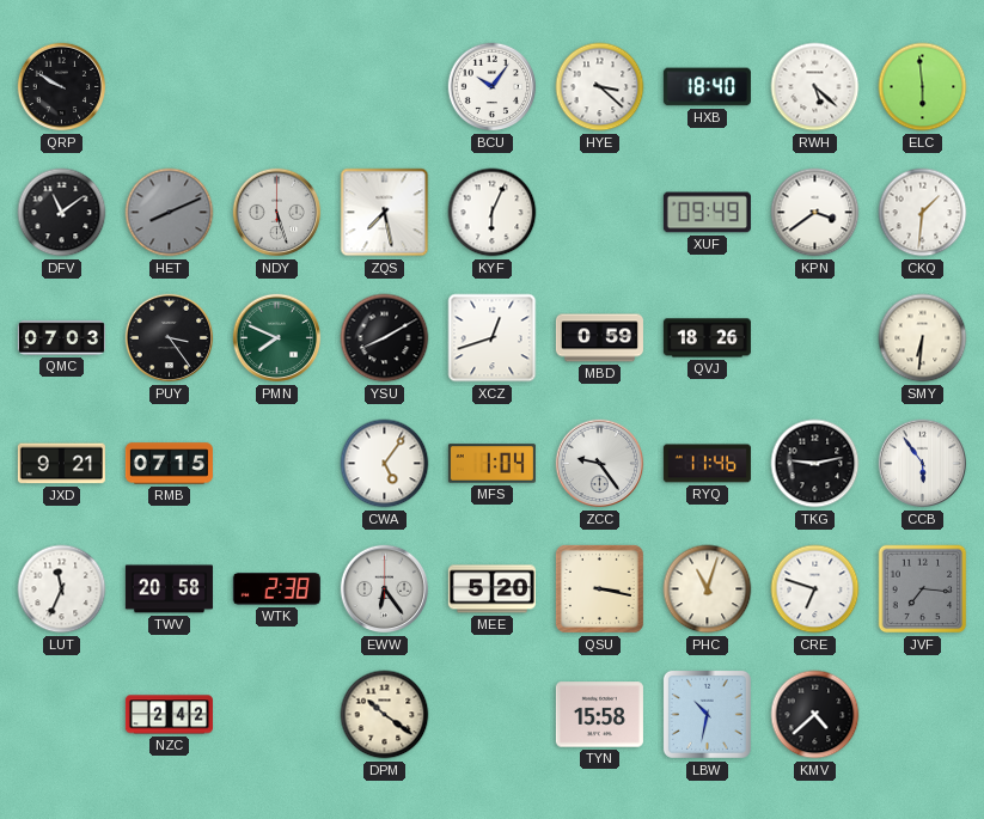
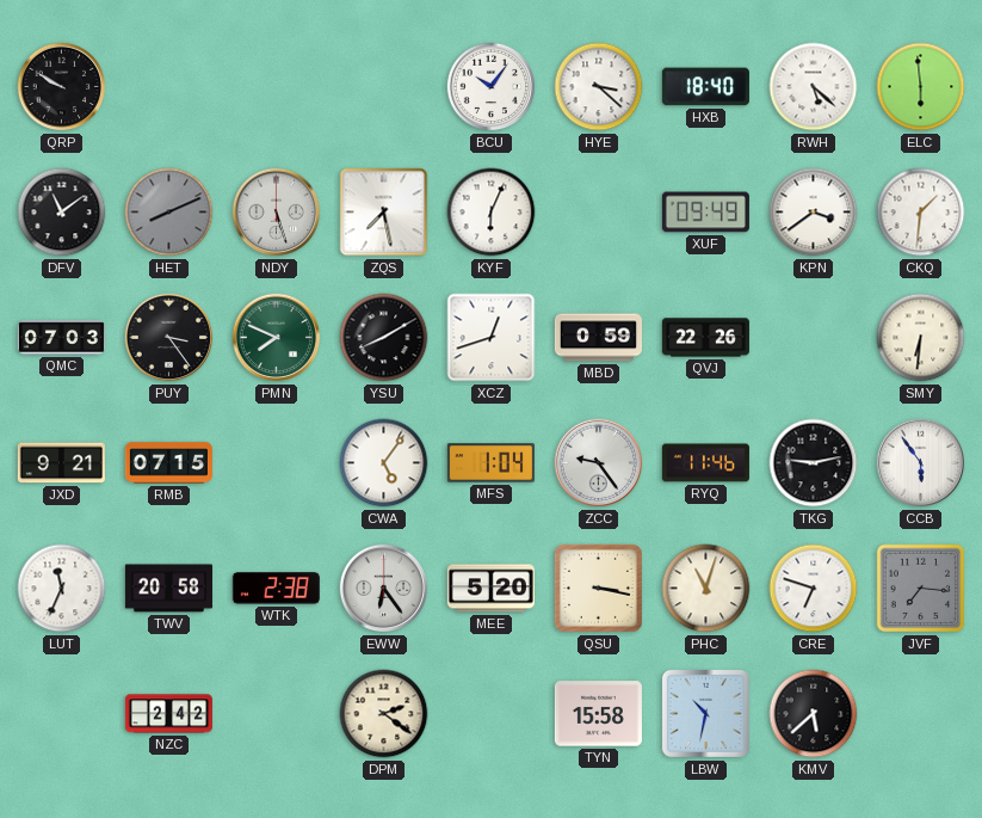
QVJ: 18:26 -> 22:26
DPM: 10:21 -> 2:21
KMV: 4:38 -> 5:38
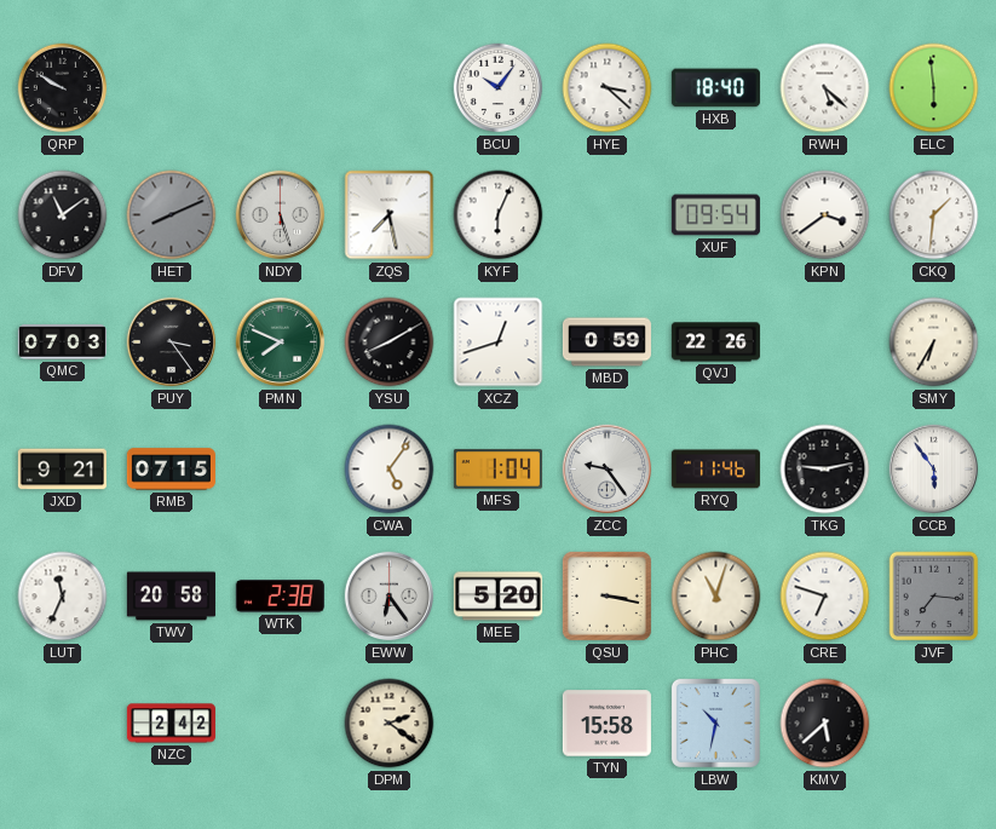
XUF: 09:49 -> 09:54
SMY: 6:31 -> 6:35
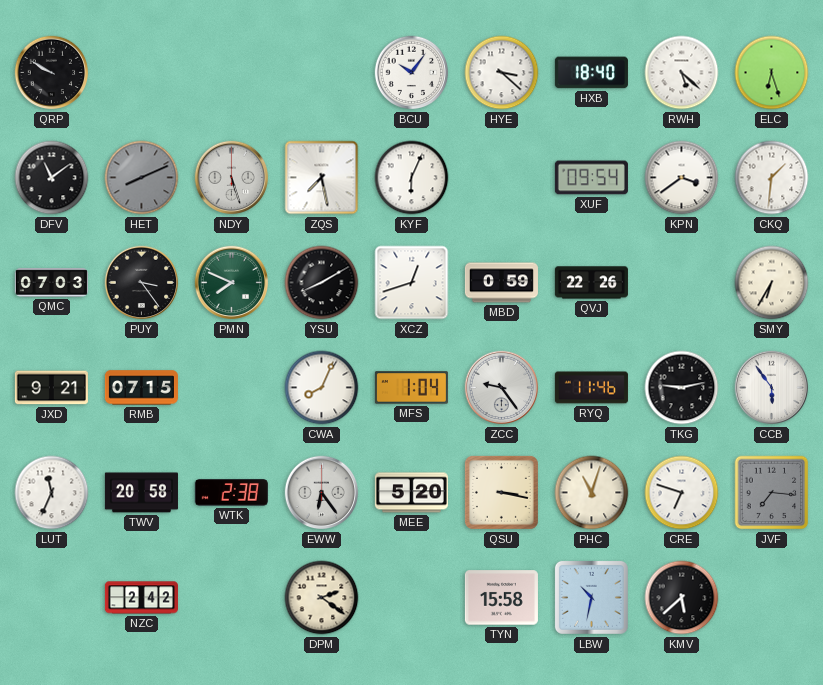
ELC: 5:59 -> 6:27
CWA: 5:06 -> 8:04
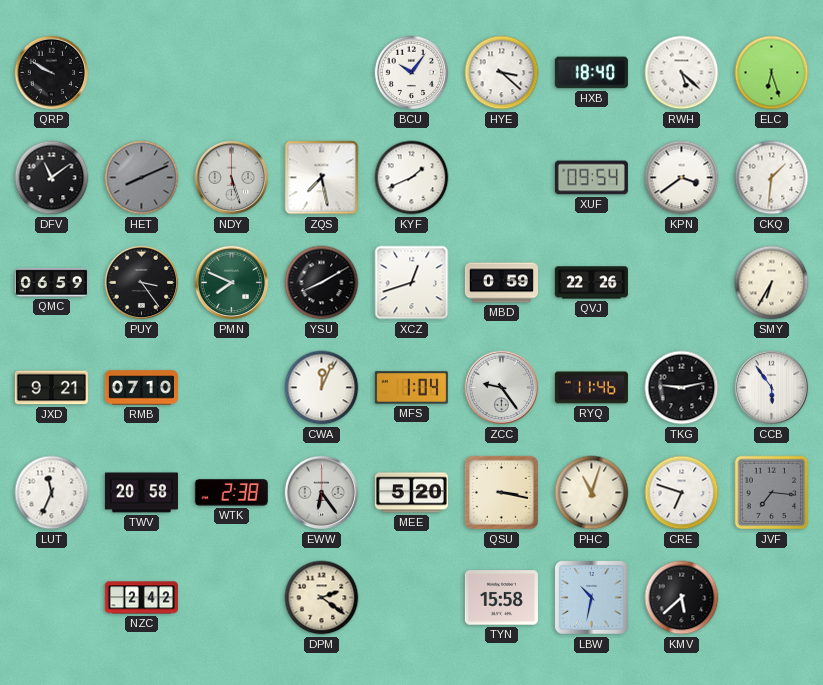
KYF: 6:04 -> 1:41
QMC: 07:03 -> 06:59
RMB: 07:15 -> 07:10
CWA: 8:04 -> 12:04
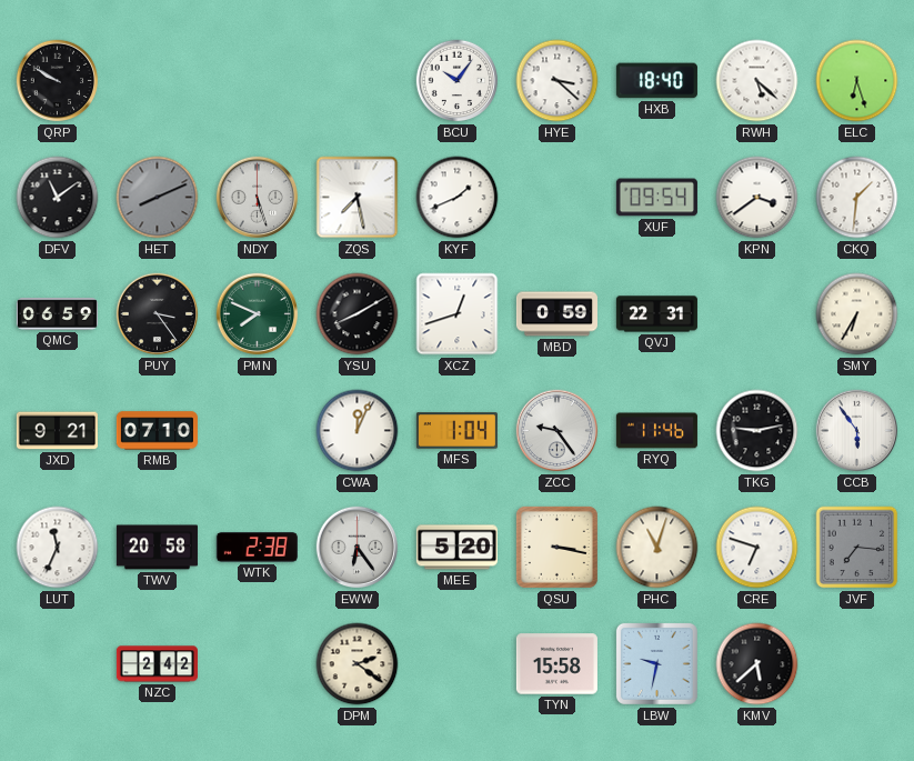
QVJ: 22:26 -> 22:31
LBW: 10:32 -> 9:32
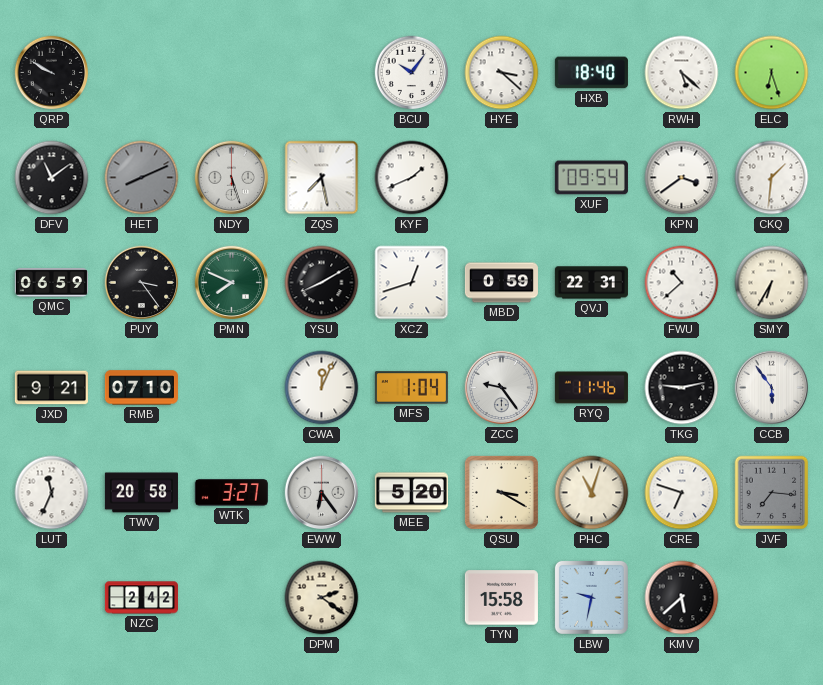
FWU: none -> 10:38
WTK: 2:38 -> 3:27
QSU: 3:17 -> 3:20
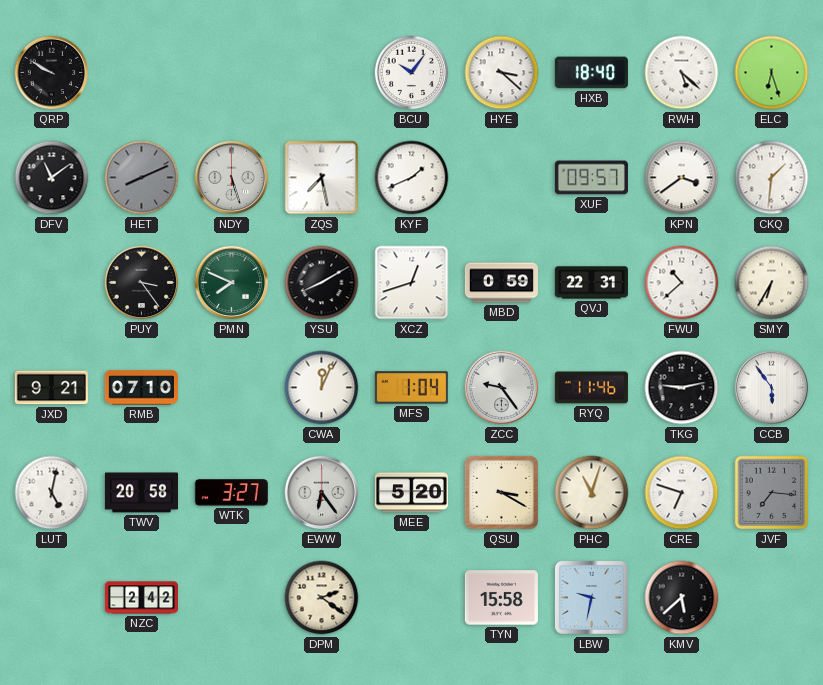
XUF: 09:54 -> 09:57
QMC: 06:59 -> none
LUT: 11:34 -> 5:02
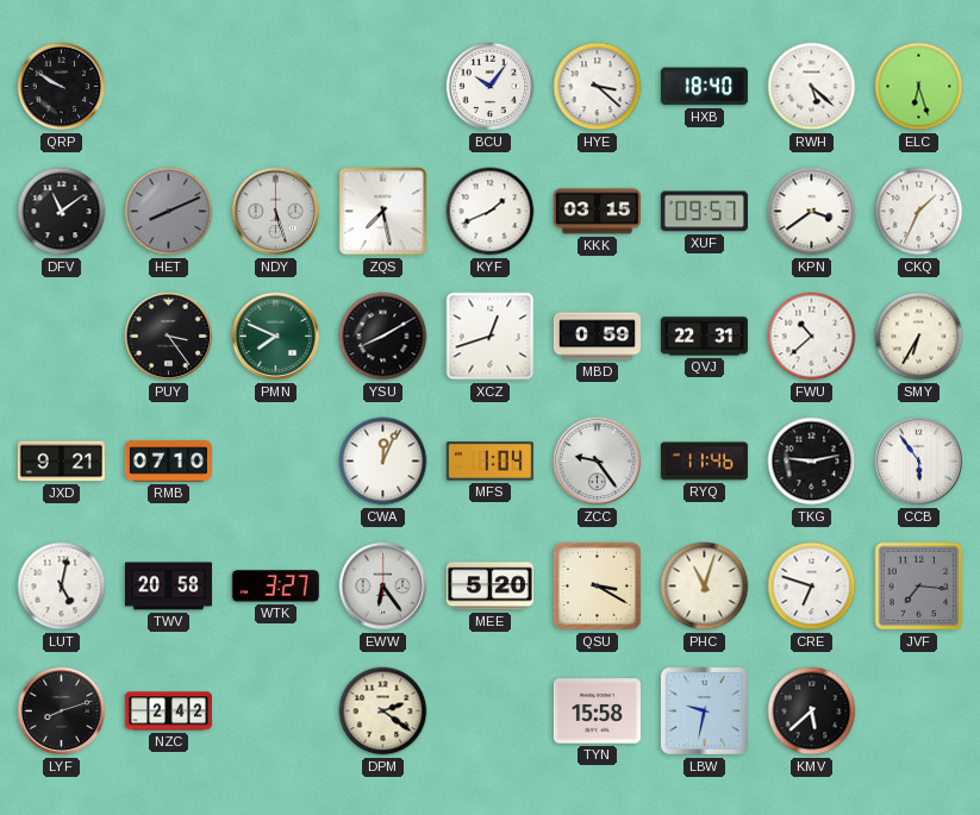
KKK: none -> 03:15
CKQ: 1:31 -> 1:34
LYF: none -> 8:12
